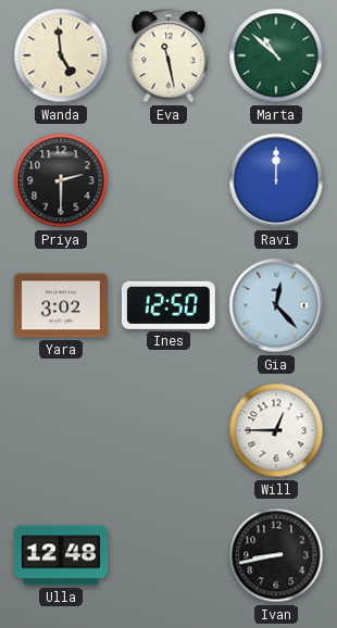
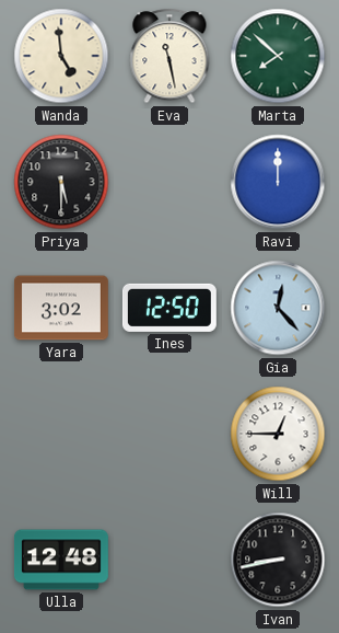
Marta: 10:52 -> 7:52
Priya: 2:30 -> 5:30
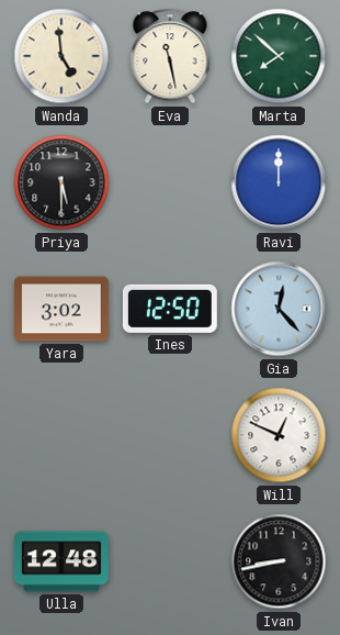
Will: 12:45 -> 12:49
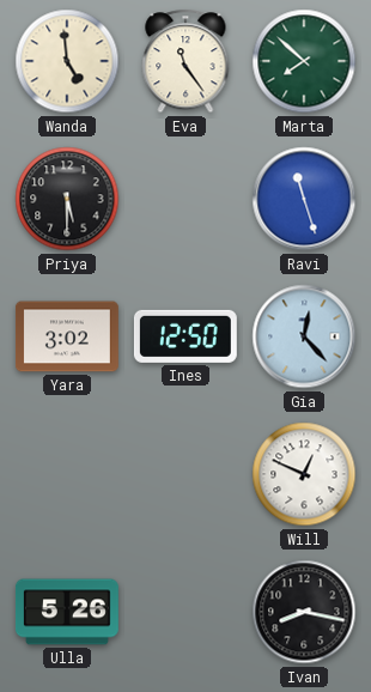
Eva: 11:28 -> 11:24
Ravi: 12:00 -> 11:27
Ulla: 12:48 -> 5:26
Ivan: 8:43 -> 8:17
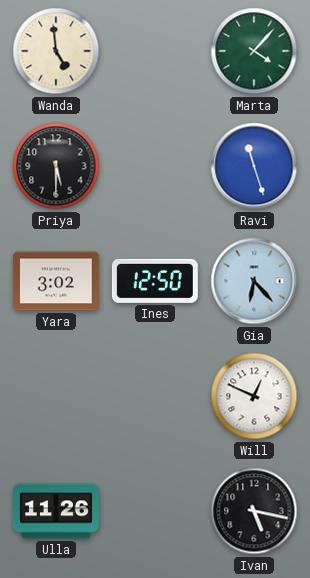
Eva: 11:24 -> none
Marta: 7:52 -> 4:07
Gia: 12:23 -> 6:23
Ulla: 5:26 -> 11:26
Ivan: 8:17 -> 5:17
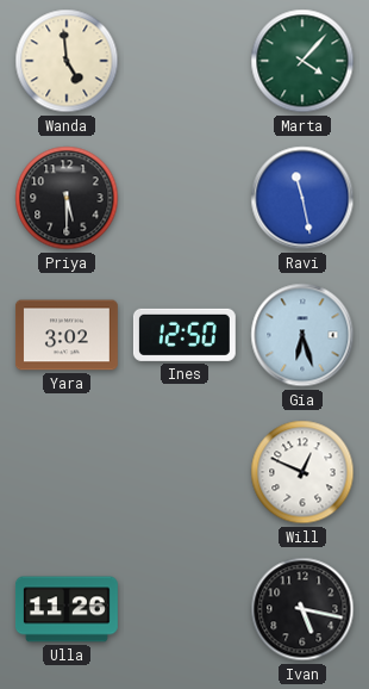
Ravi: 11:27 -> 11:28
Gia: 6:23 -> 6:27
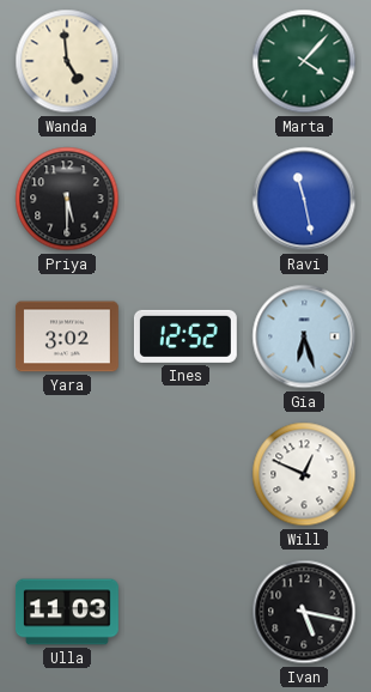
Ines: 12:50 -> 12:52
Ulla: 11:26 -> 11:03
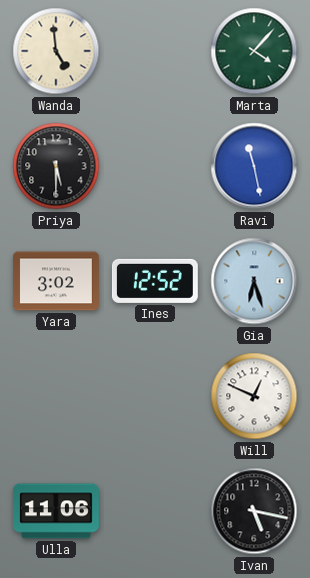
Ulla: 11:03 -> 11:06
